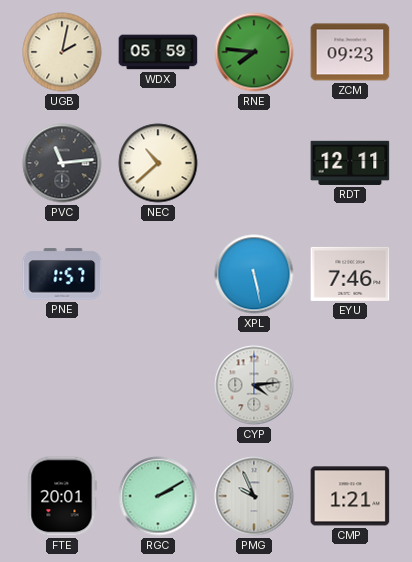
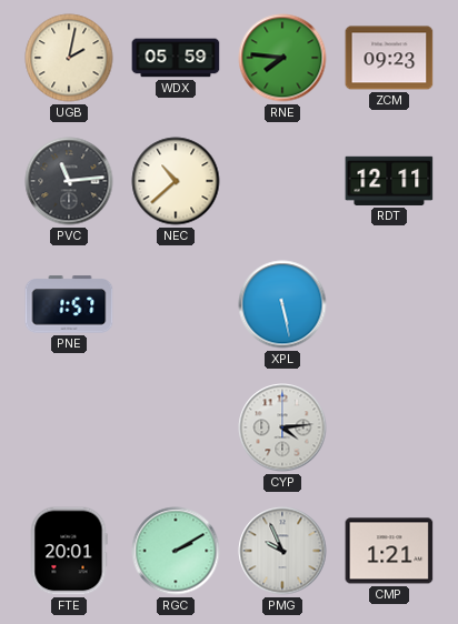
EYU: 7:46 -> none
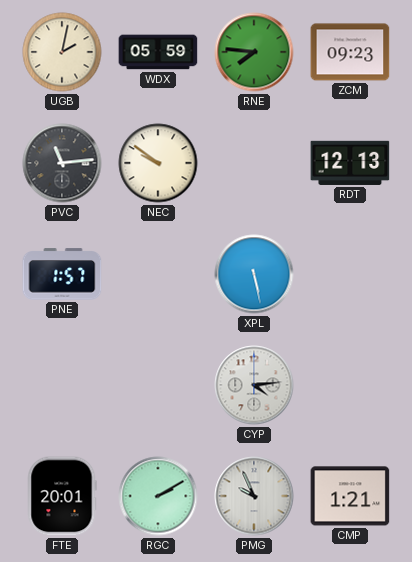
NEC: 10:38 -> 9:51
RDT: 12:11 -> 12:13
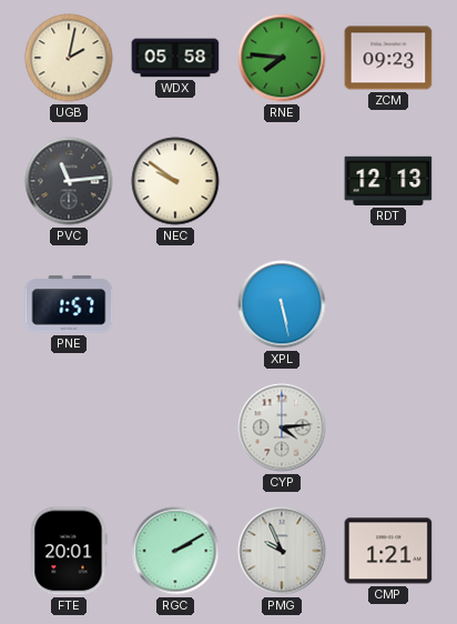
WDX: 05:59 -> 05:58
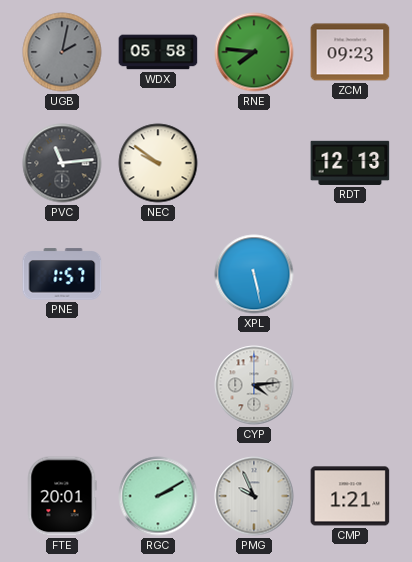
UGB dial: cream -> grey
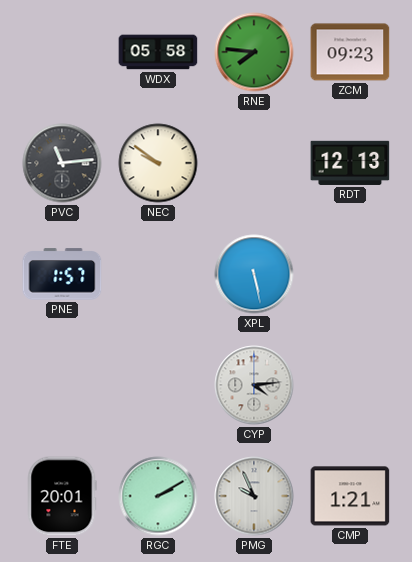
UGB: 2:02 -> none
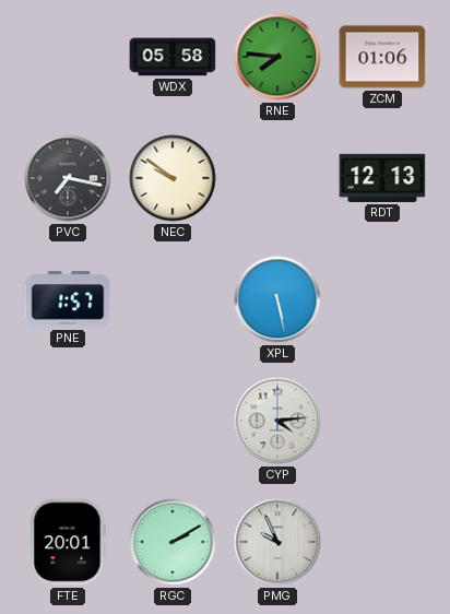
ZCM: 09:23 -> 01:06
PVC: 11:14 -> 7:17
CMP: 1:21 -> none
